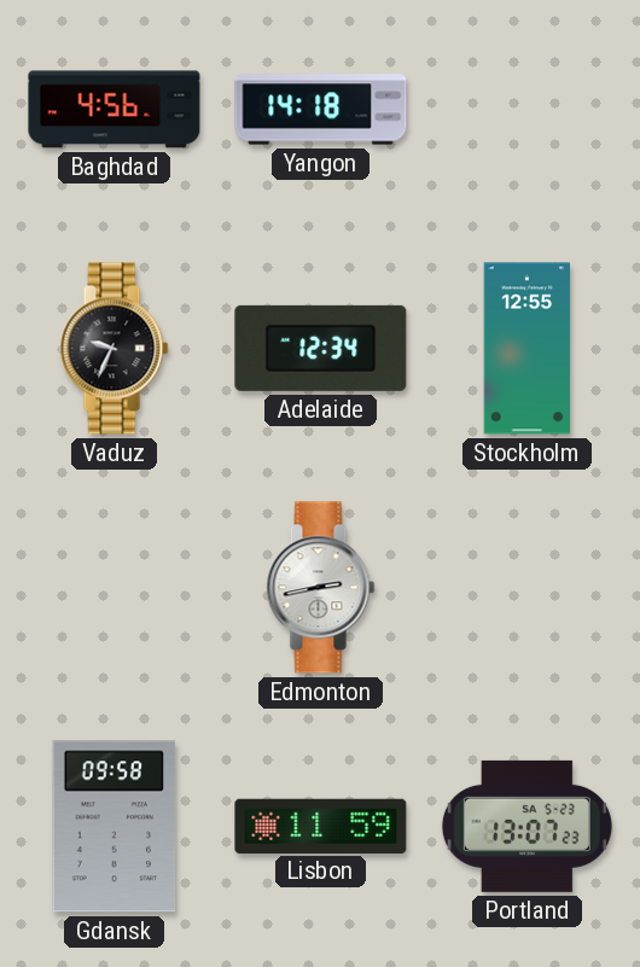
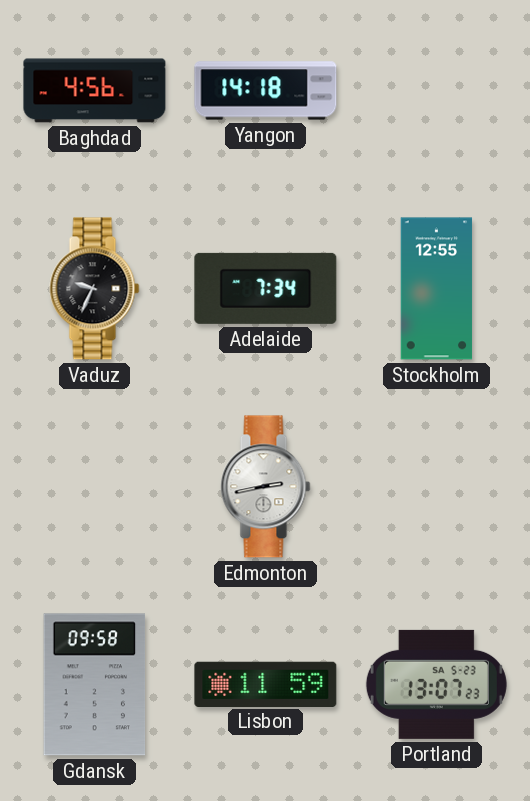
Adelaide: 12:34 -> 7:34
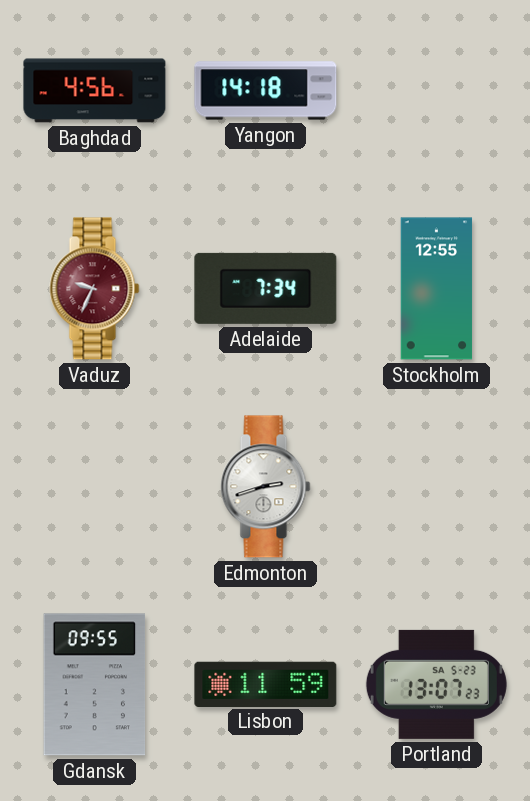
Vaduz dial: black -> burgundy
Edmonton: 2:43 -> 2:42
Gdansk: 09:58 -> 09:55
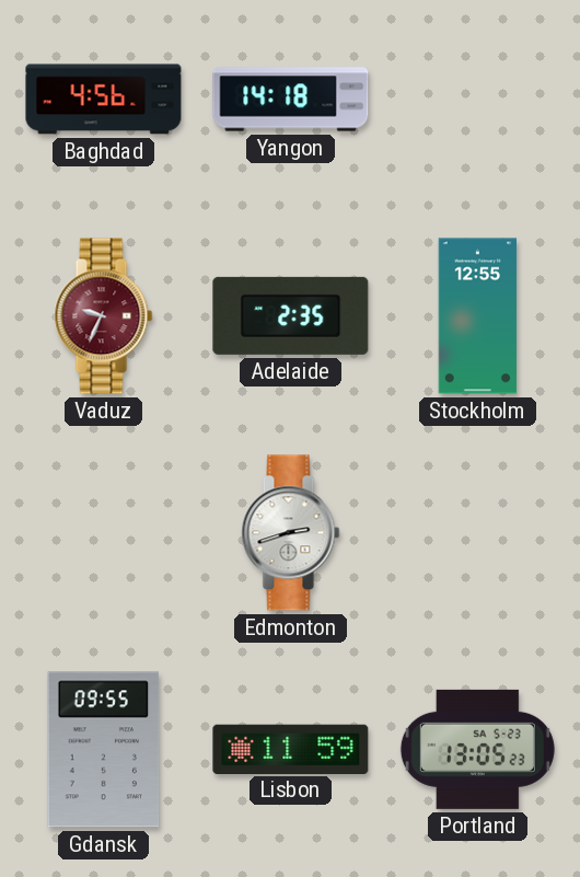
Adelaide: 7:34 -> 2:35
Portland: 13:07 -> 13:05
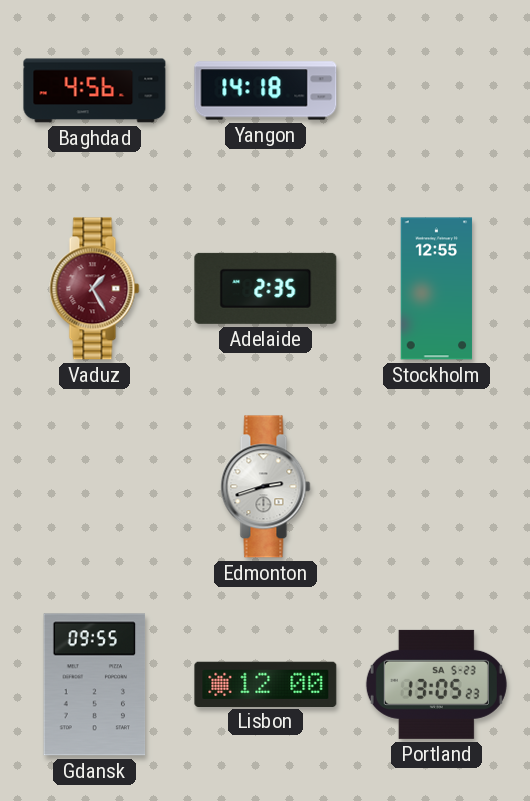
Vaduz: 9:34 -> 1:25
Lisbon: 11:59 -> 12:00
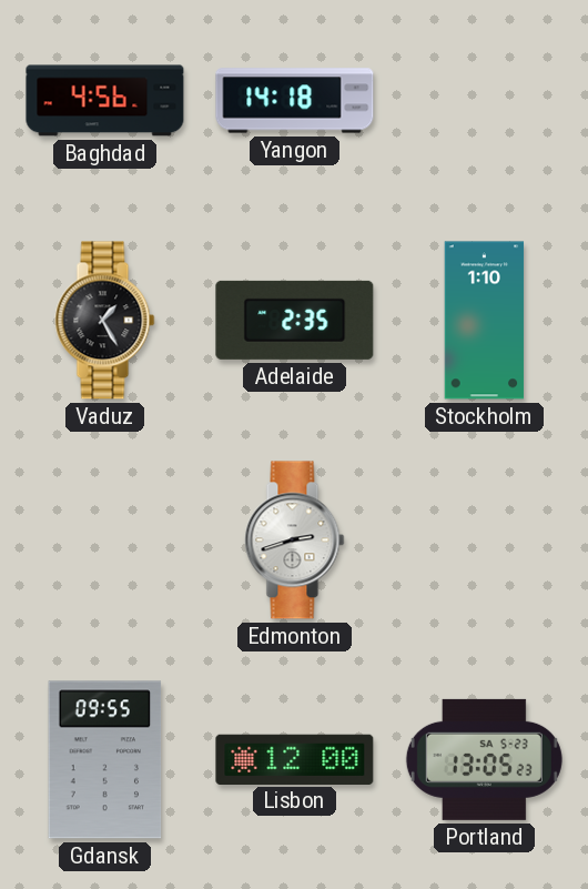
Vaduz dial: burgundy -> black
Stockholm: 12:55 -> 1:10
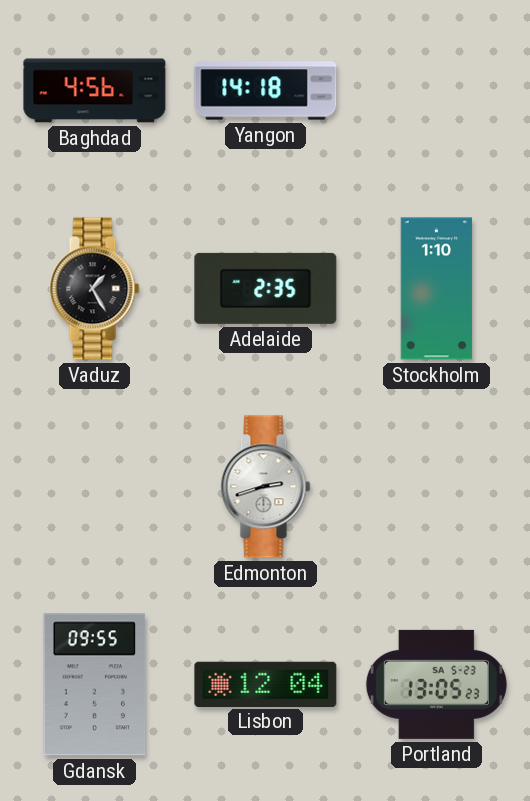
Lisbon: 12:00 -> 12:04
